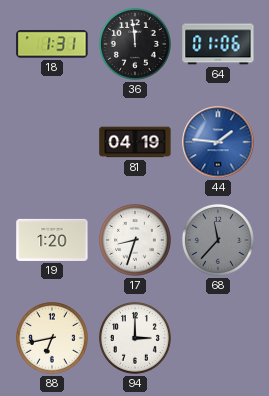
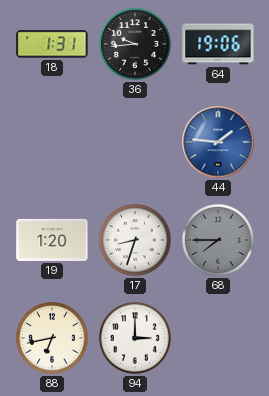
36: 11:59 -> 9:44
64: 01:06 -> 19:06
81: 04:19 -> none
68: 11:37 -> 7:45
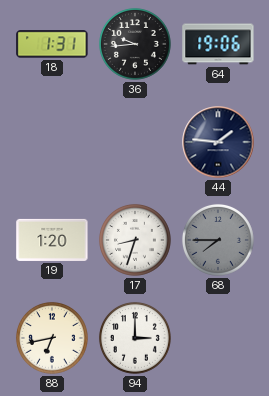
44 dial: blue -> navy
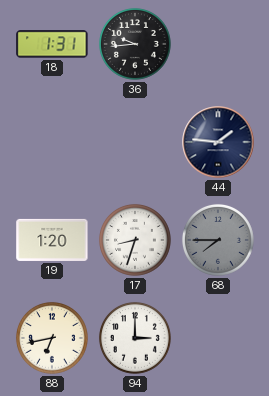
64: 19:06 -> none
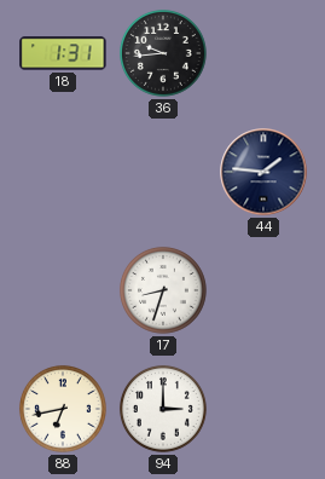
19: 1:20 -> none
68: 7:45 -> none
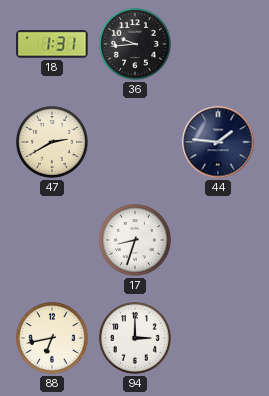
47: none -> 2:40
